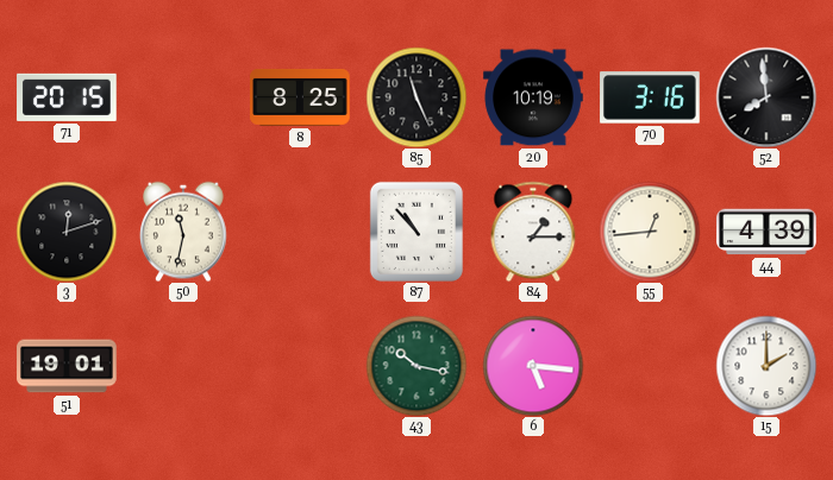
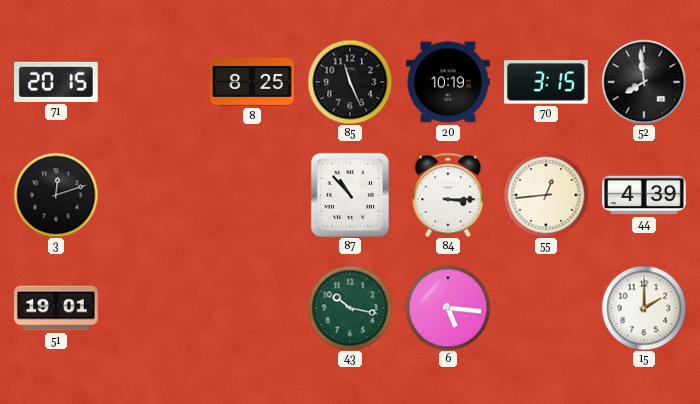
70: 3:16 -> 3:15
50: 11:32 -> none
84: 1:15 -> 3:15
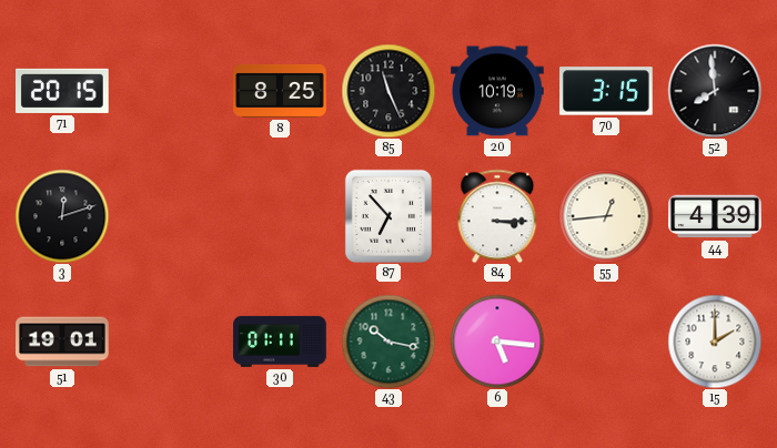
87: 10:53 -> 6:53
30: none -> 01:11
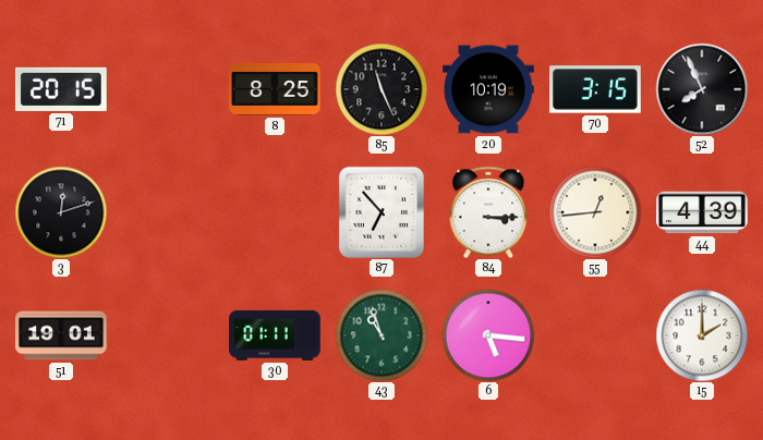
52: 7:59 -> 7:56
43: 10:17 -> 10:57
